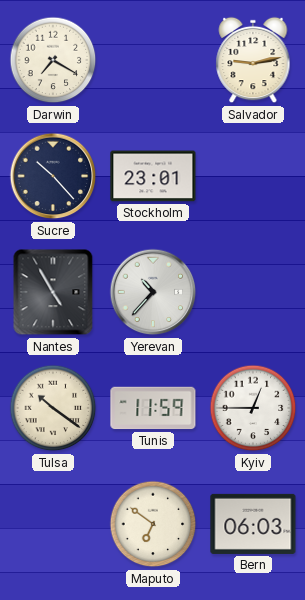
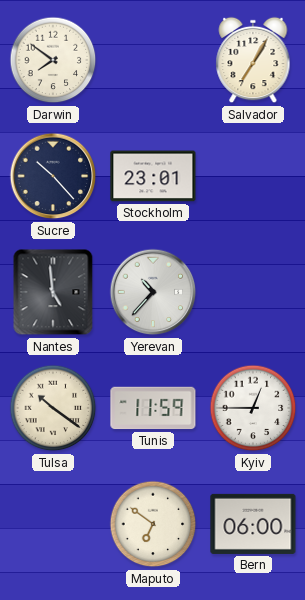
Darwin: 7:20 -> 7:51
Salvador: 9:13 -> 7:05
Nantes: 4:55 -> 4:59
Bern: 06:03 -> 06:00
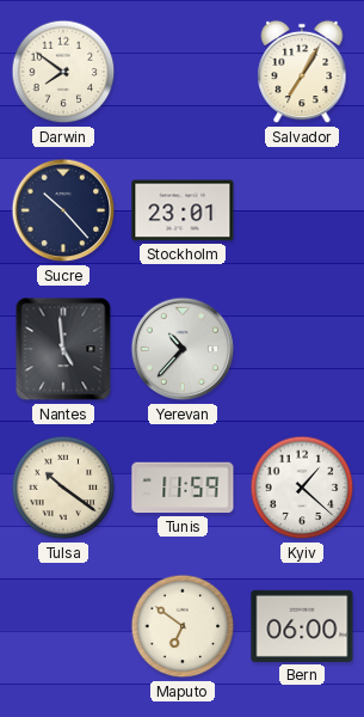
Kyiv: 12:45 -> 1:22
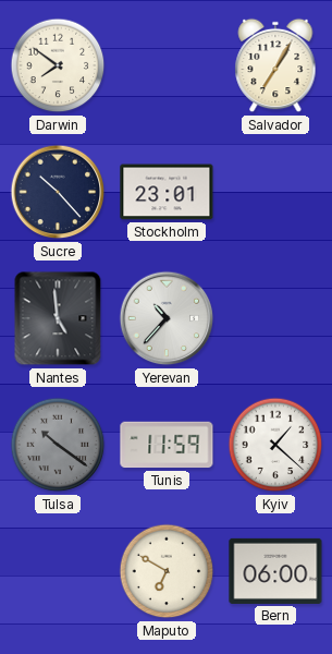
Tulsa dial: cream -> grey
Maputo: 6:51 -> 6:50
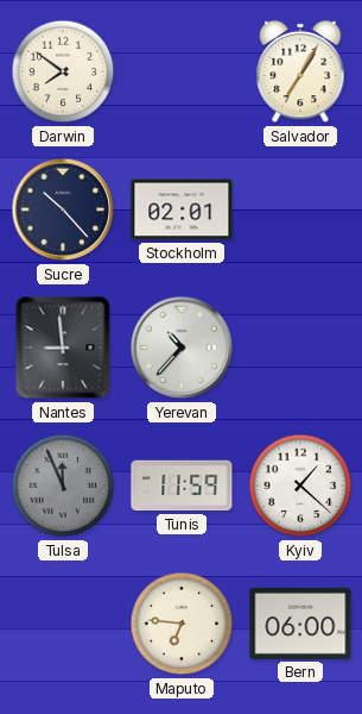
Stockholm: 23:01 -> 02:01
Nantes: 4:59 -> 8:59
Tulsa: 10:21 -> 11:56
Maputo: 6:50 -> 6:46
